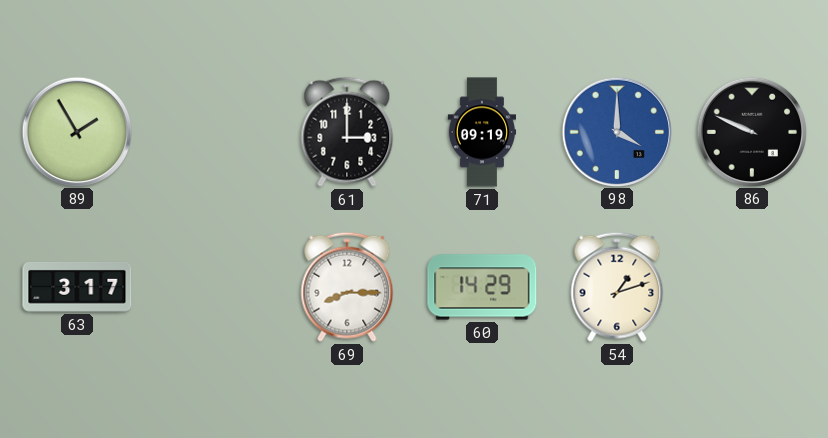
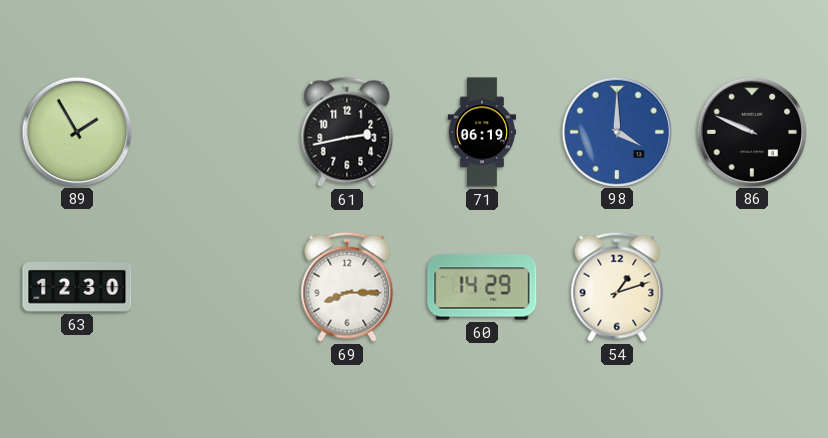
61: 3:00 -> 2:43
71: 09:19 -> 06:19
63: 3:17 -> 12:30
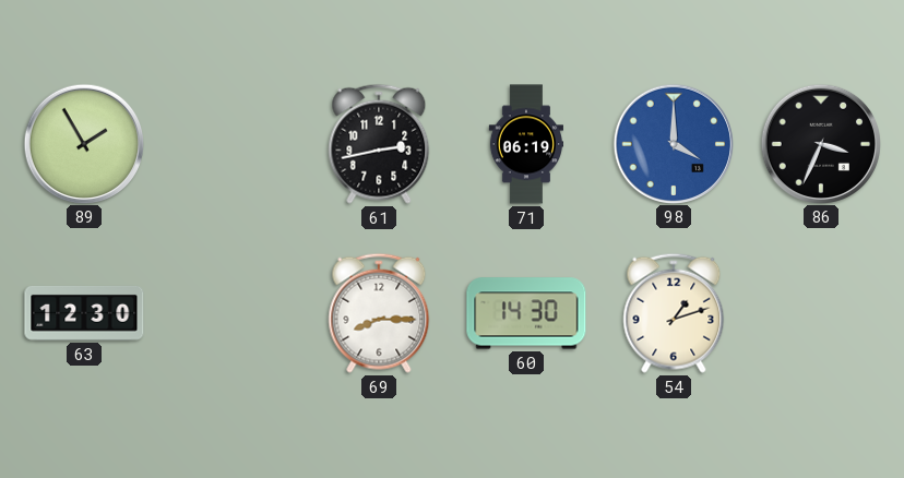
86: 9:49 -> 3:34
60: 14:29 -> 14:30
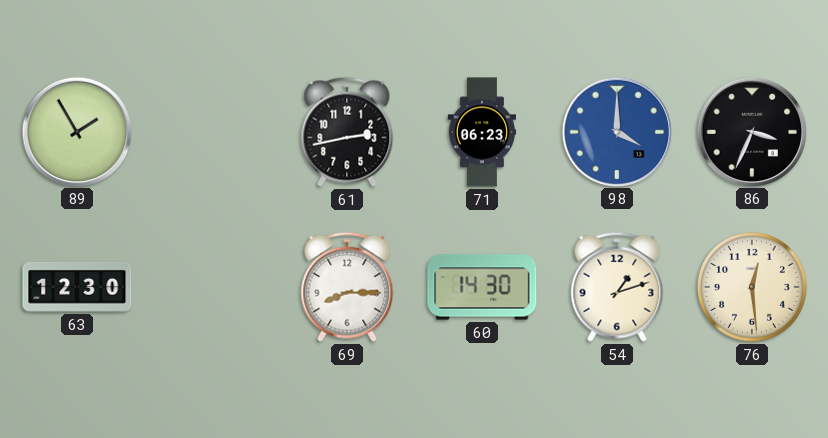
71: 06:19 -> 06:23
76: none -> 12:29
